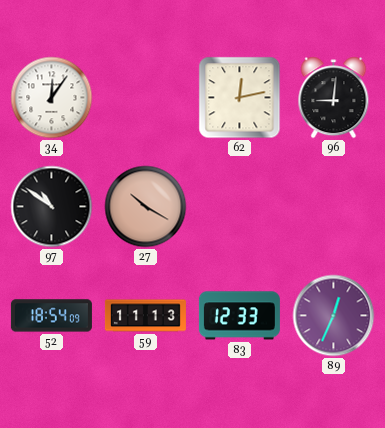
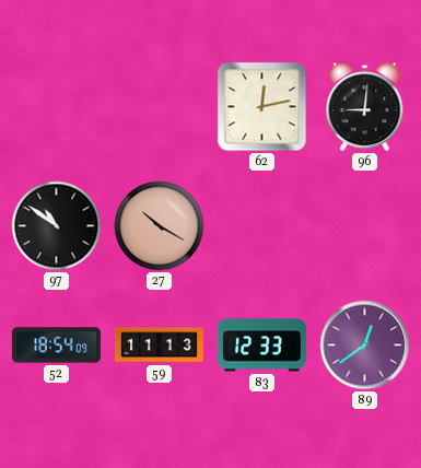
34: 12:06 -> none
89: 12:34 -> 12:39
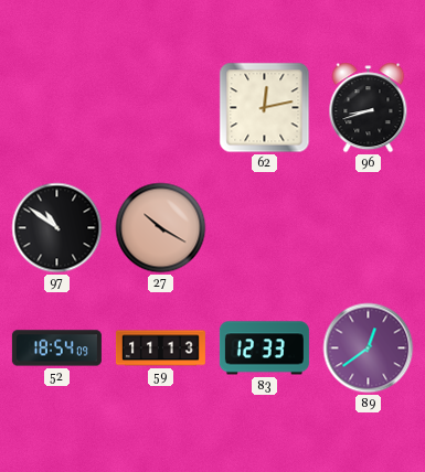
96: 9:01 -> 8:42
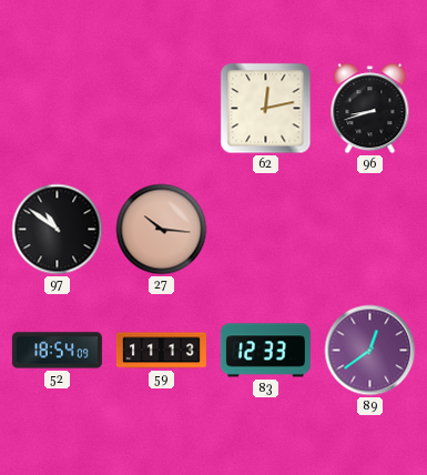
27: 10:20 -> 10:16
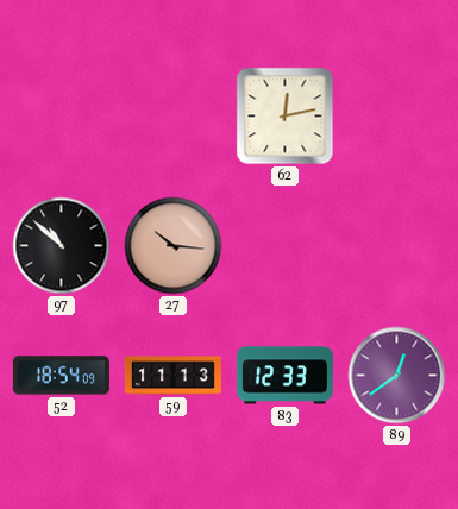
96: 8:42 -> none
97: 10:51 -> 10:52
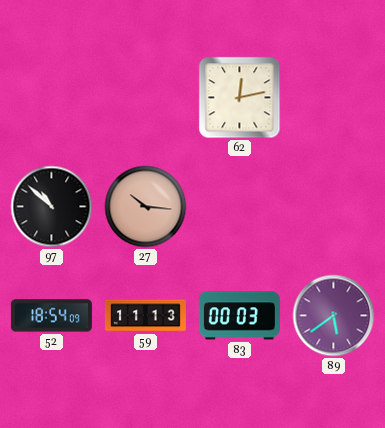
83: 12:33 -> 00:03
89: 12:39 -> 5:39
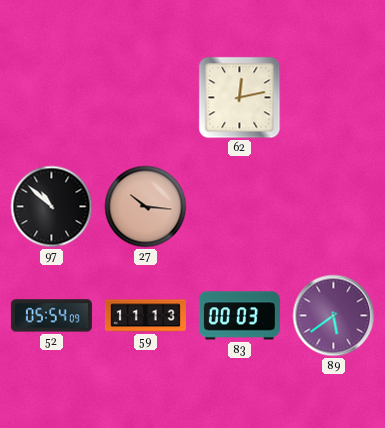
52: 18:54 -> 05:54
